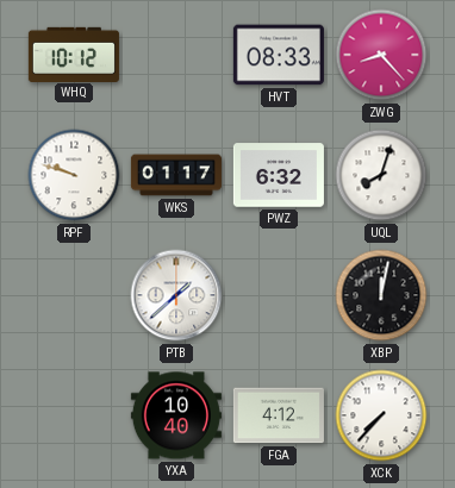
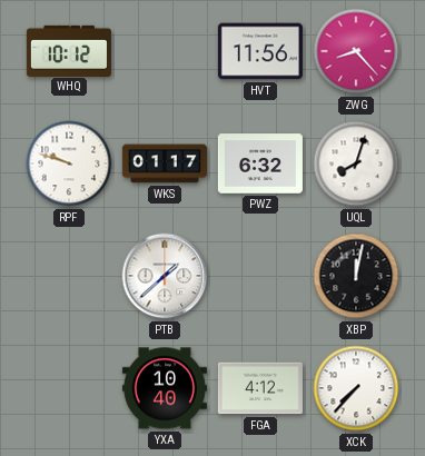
HVT: 08:33 -> 11:56
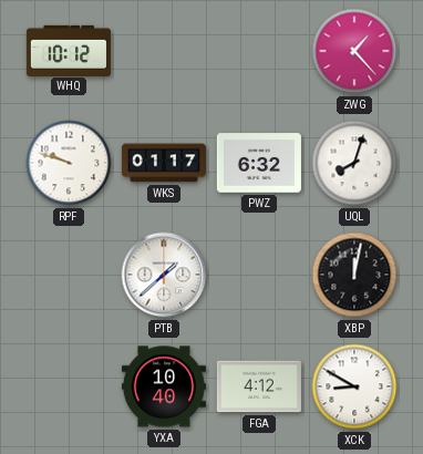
HVT: 11:56 -> none
ZWG: 8:23 -> 1:23
XCK: 7:37 -> 8:50
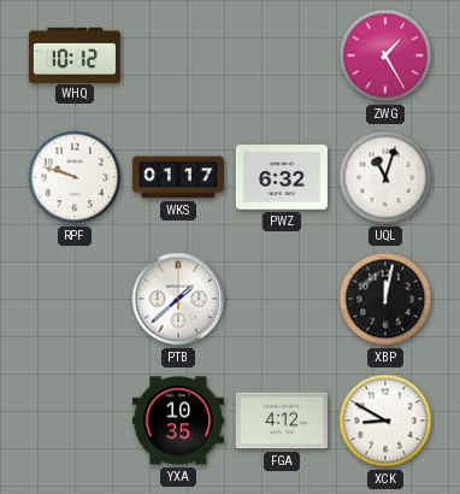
ZWG: 1:23 -> 1:25
UQL: 8:03 -> 11:03
YXA: 10:40 -> 10:35
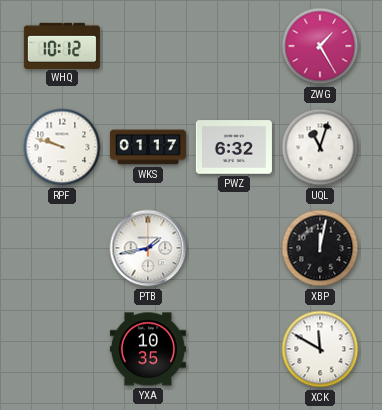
PTB: 1:38 -> 1:43
FGA: 4:12 -> none
XCK: 8:50 -> 11:50
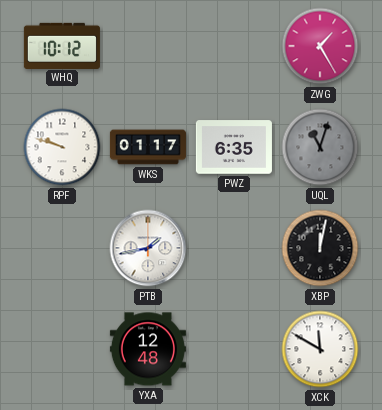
PWZ: 6:32 -> 6:35
UQL dial: white -> grey
YXA: 10:35 -> 12:48
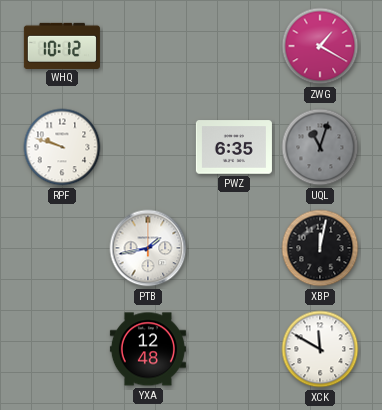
ZWG: 1:25 -> 1:20
WKS: 01:17 -> none
